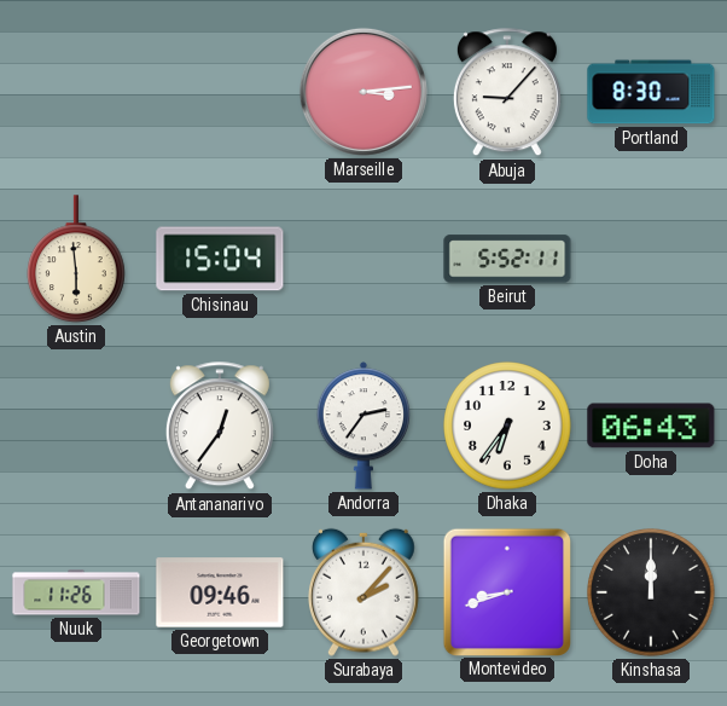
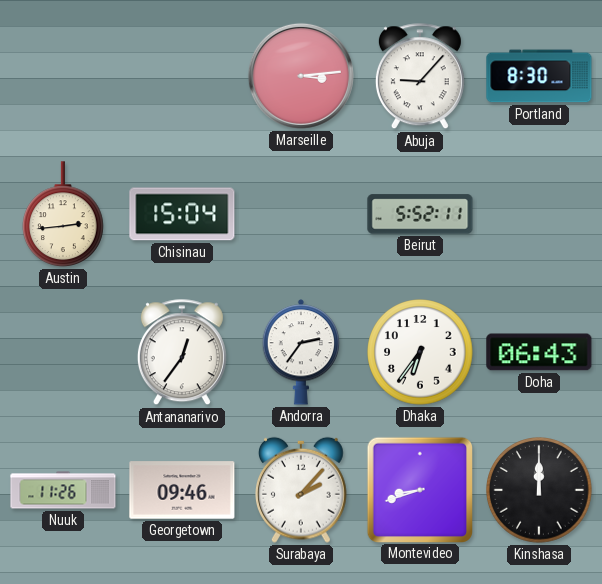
Austin: 5:59 -> 2:44
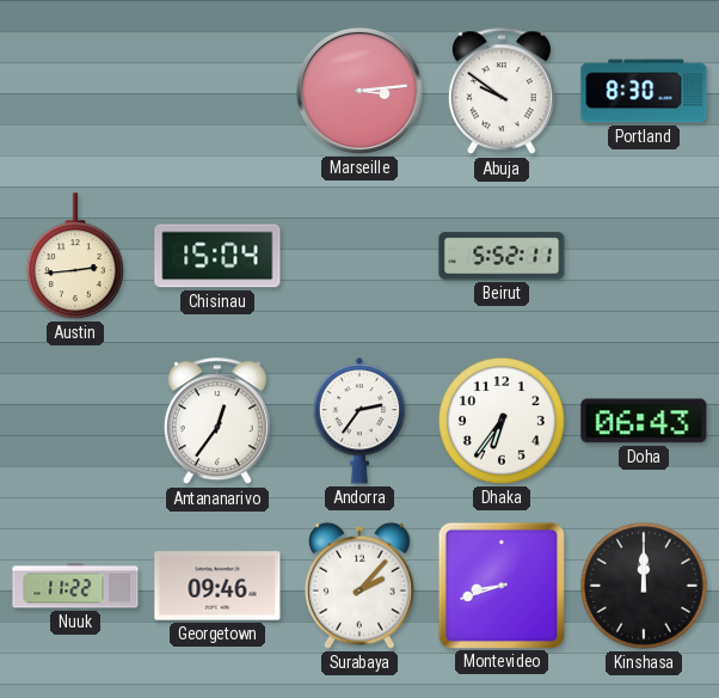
Abuja: 9:07 -> 9:51
Nuuk: 11:26 -> 11:22
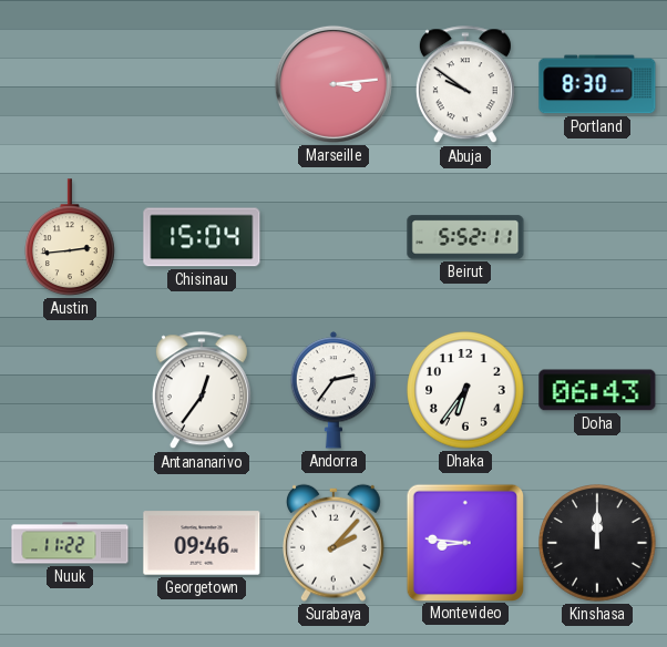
Montevideo: 8:42 -> 8:46
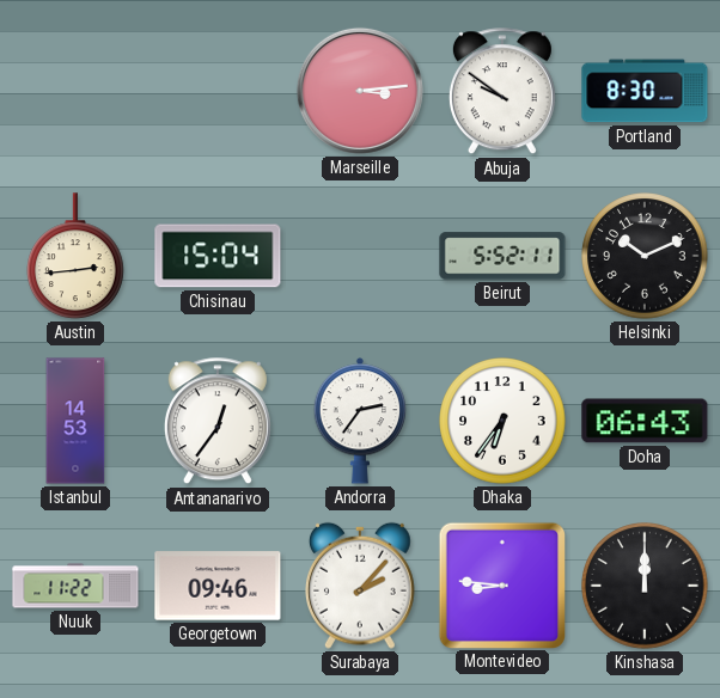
Helsinki: none -> 10:11
Istanbul: none -> 14:53
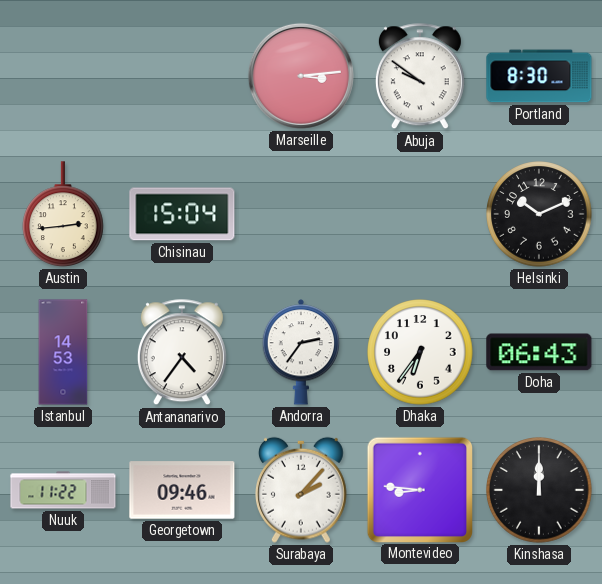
Beirut: 5:52 -> none
Antananarivo: 12:36 -> 4:36
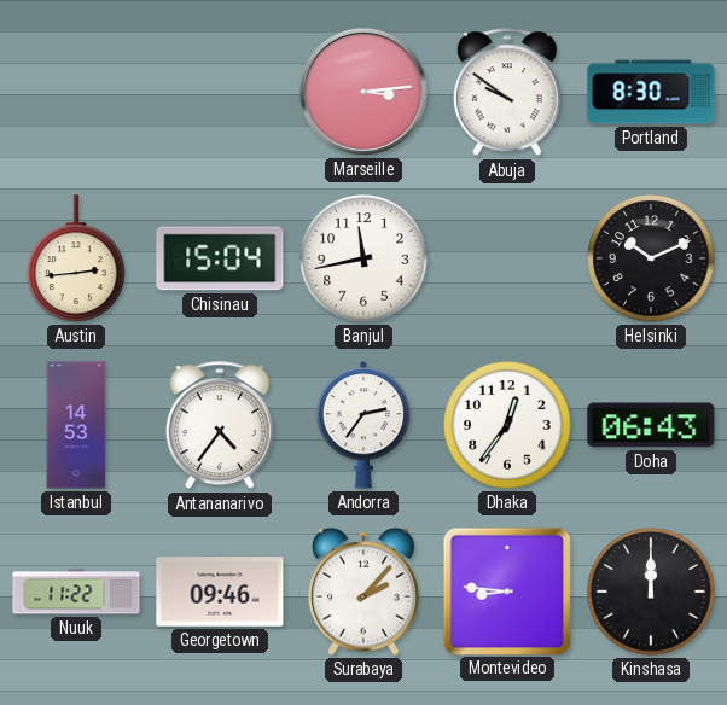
Banjul: none -> 11:43
Dhaka: 6:36 -> 12:36
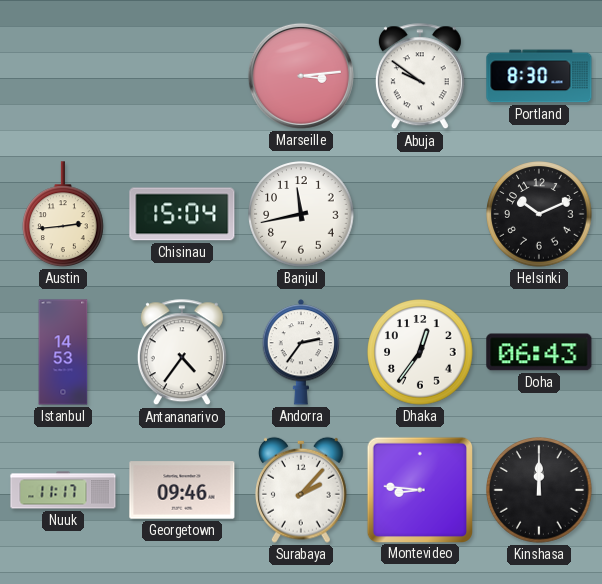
Nuuk: 11:22 -> 11:17
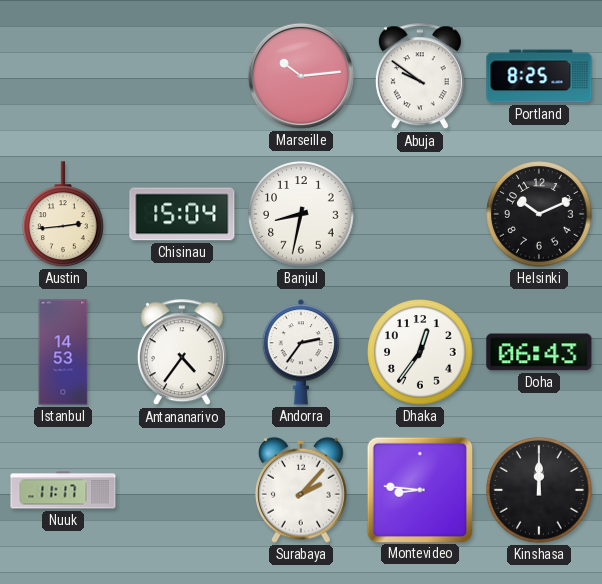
Marseille: 3:14 -> 10:14
Portland: 8:30 -> 8:25
Banjul: 11:43 -> 8:32
Georgetown: 09:46 -> none
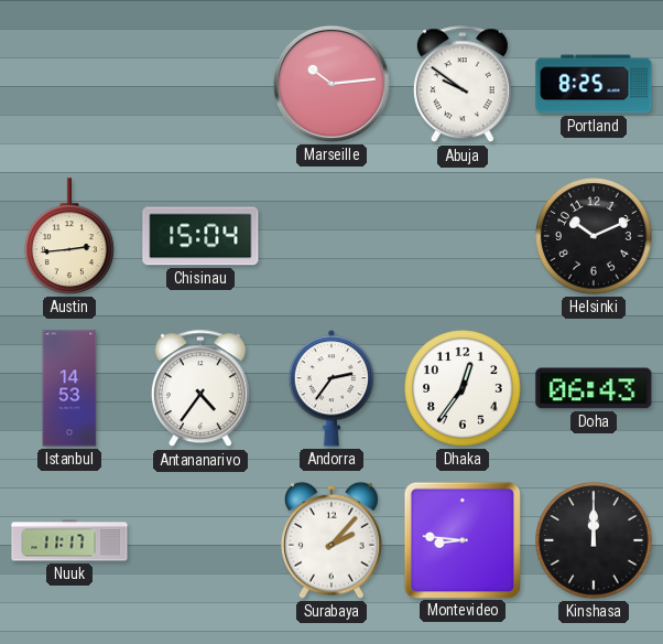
Banjul: 8:32 -> none
